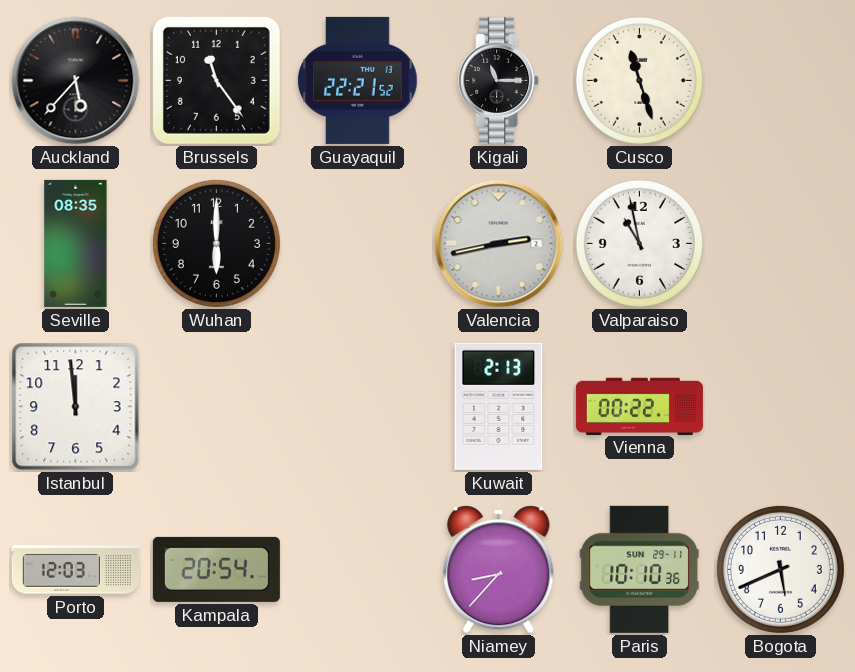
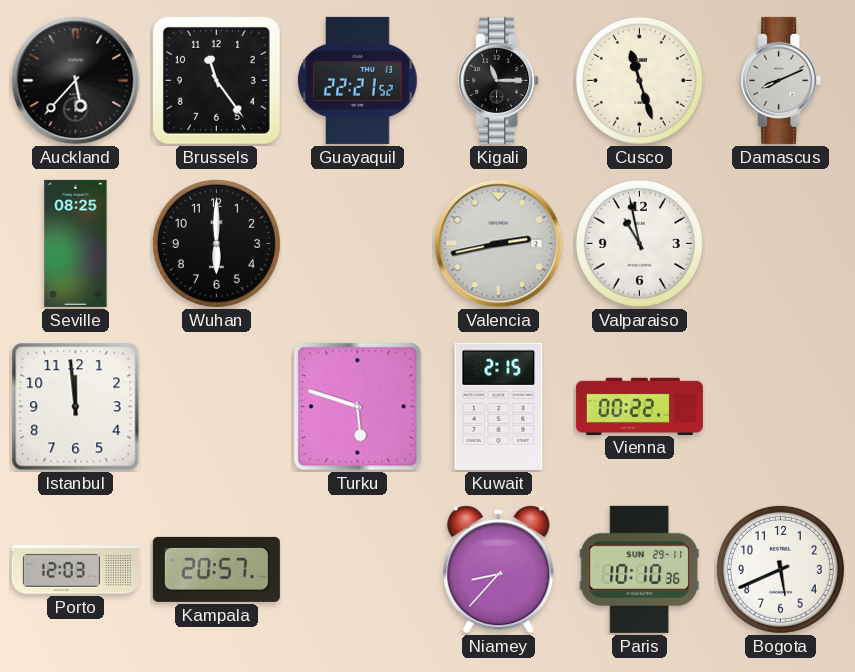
Damascus: none -> 8:11
Seville: 08:35 -> 08:25
Turku: none -> 5:48
Kuwait: 2:13 -> 2:15
Kampala: 20:54 -> 20:57
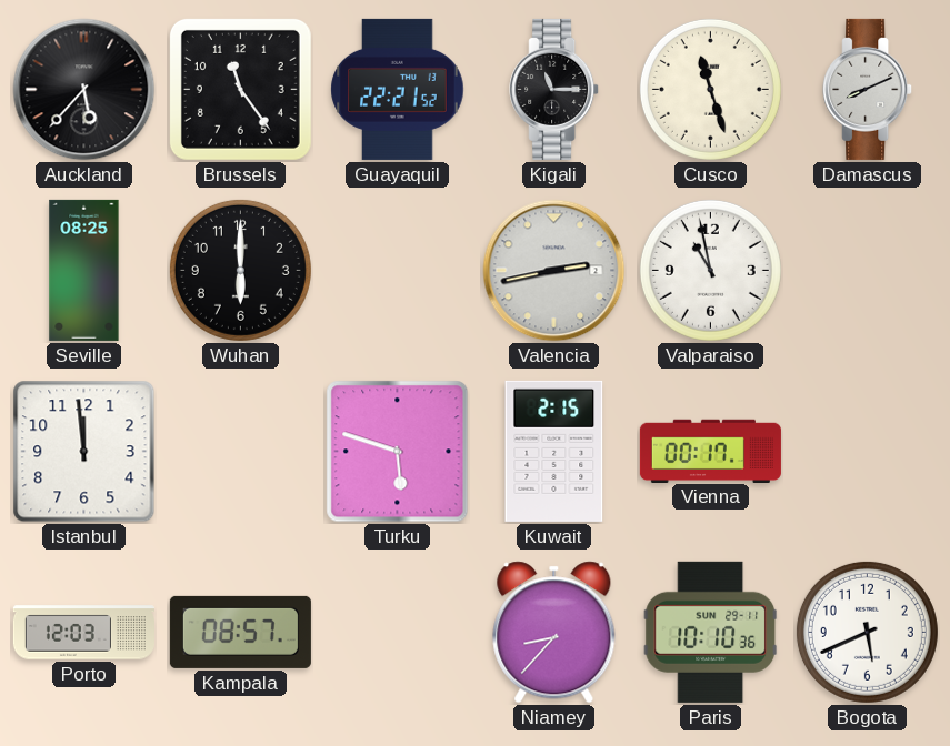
Vienna: 00:22 -> 00:17
Kampala: 20:57 -> 08:57
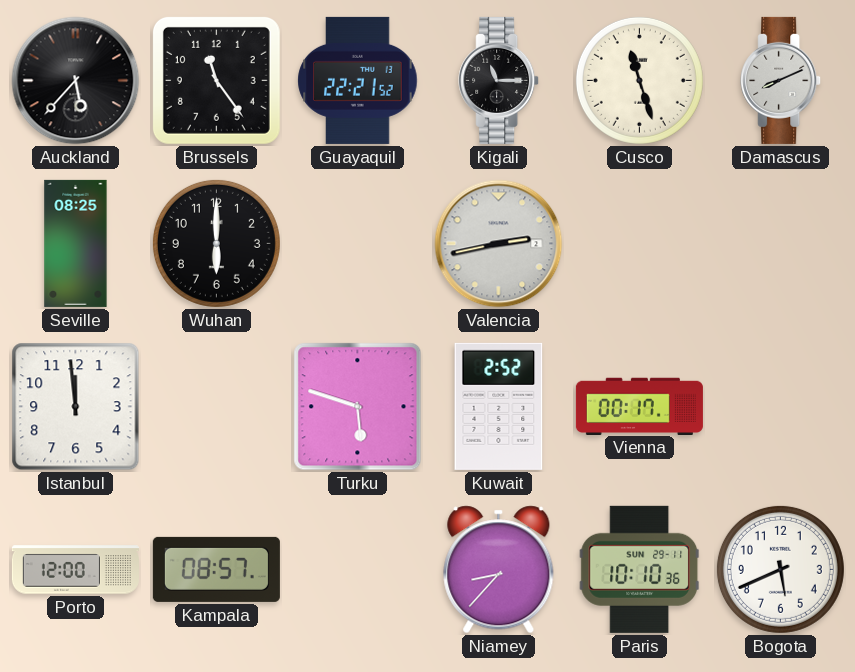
Valparaiso: 10:58 -> none
Kuwait: 2:15 -> 2:52
Porto: 12:03 -> 12:00
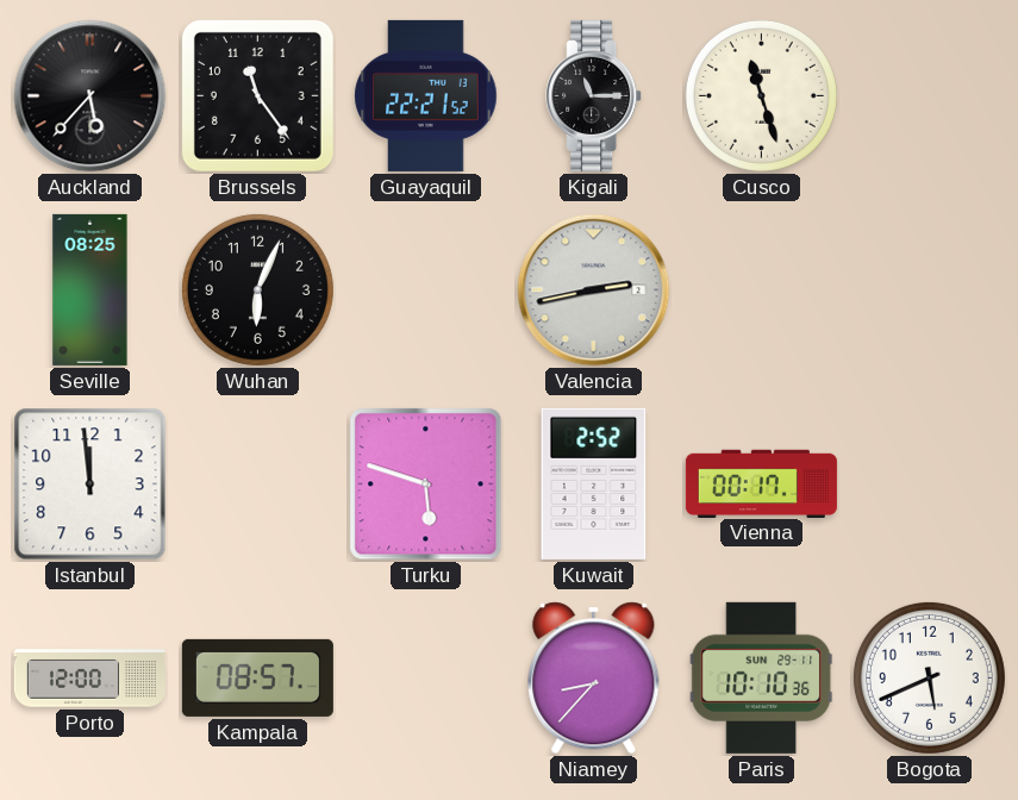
Damascus: 8:11 -> none
Wuhan: 6:00 -> 6:04
